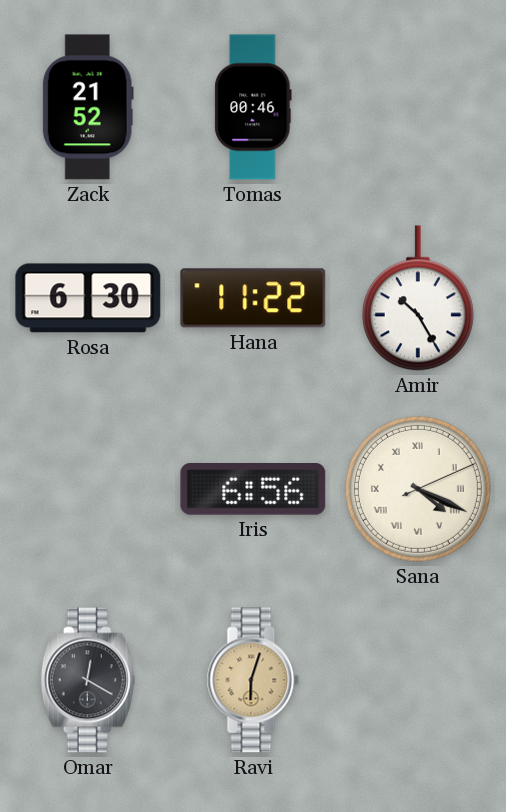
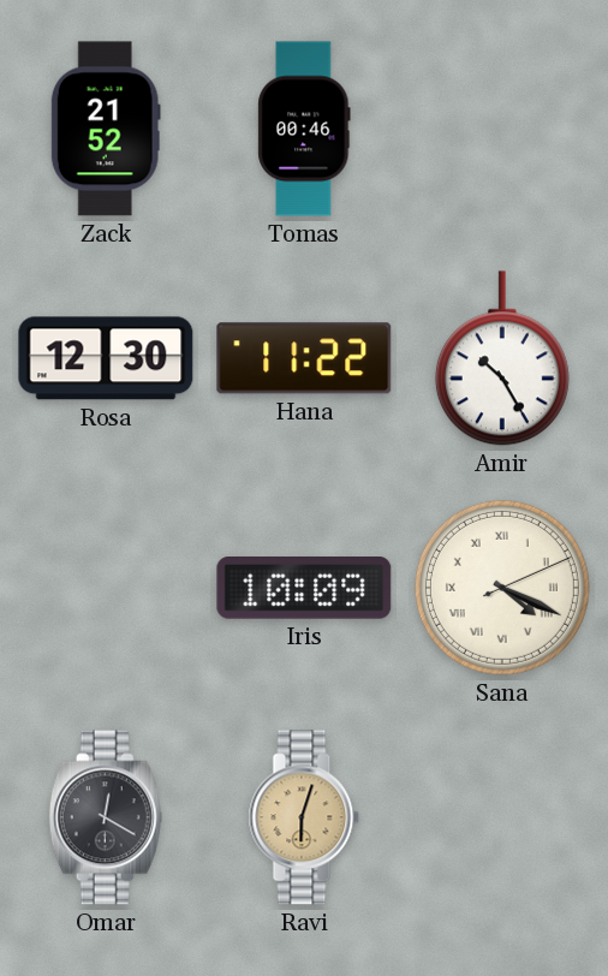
Rosa: 6:30 -> 12:30
Iris: 6:56 -> 10:09
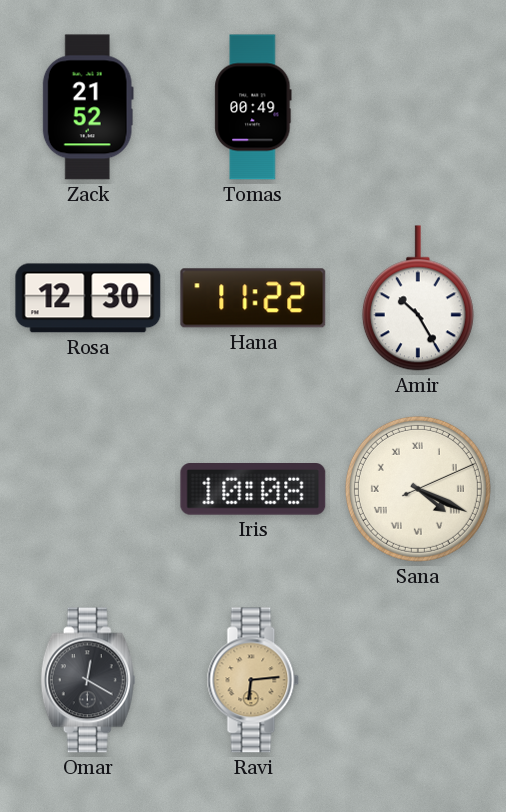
Tomas: 00:46 -> 00:49
Iris: 10:09 -> 10:08
Ravi: 6:03 -> 6:14
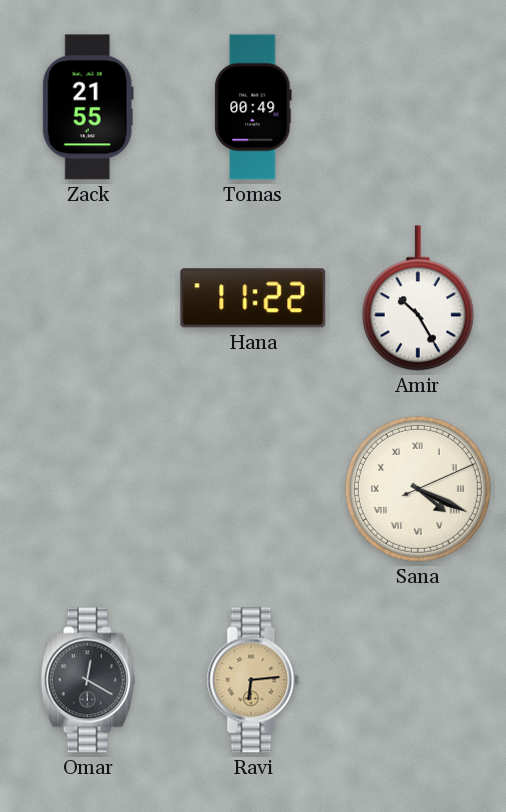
Zack: 21:52 -> 21:55
Rosa: 12:30 -> none
Iris: 10:08 -> none
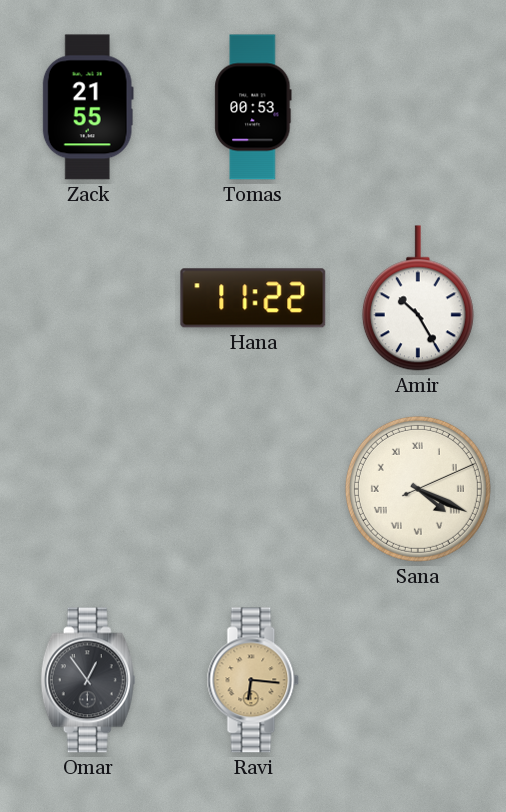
Tomas: 00:49 -> 00:53
Omar: 12:20 -> 12:54
Ravi: 6:14 -> 6:16
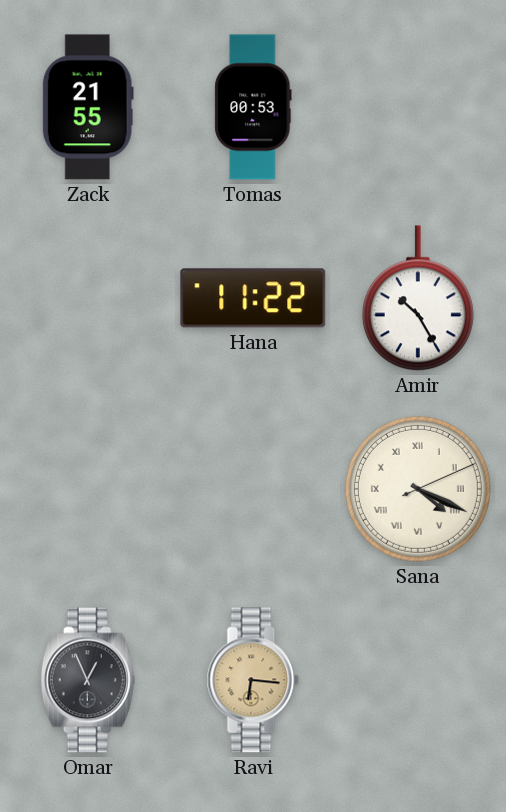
Omar: 12:54 -> 12:56
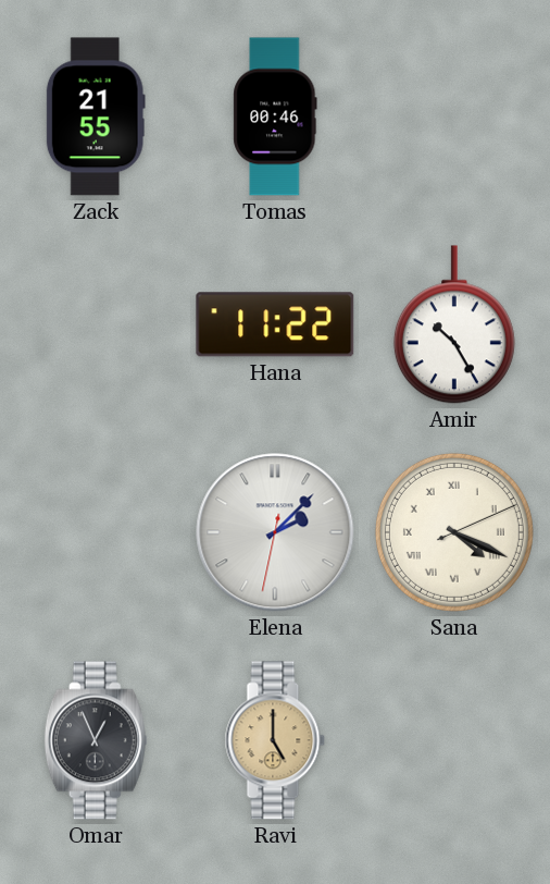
Tomas: 00:53 -> 00:46
Elena: none -> 2:07
Ravi: 6:16 -> 5:00
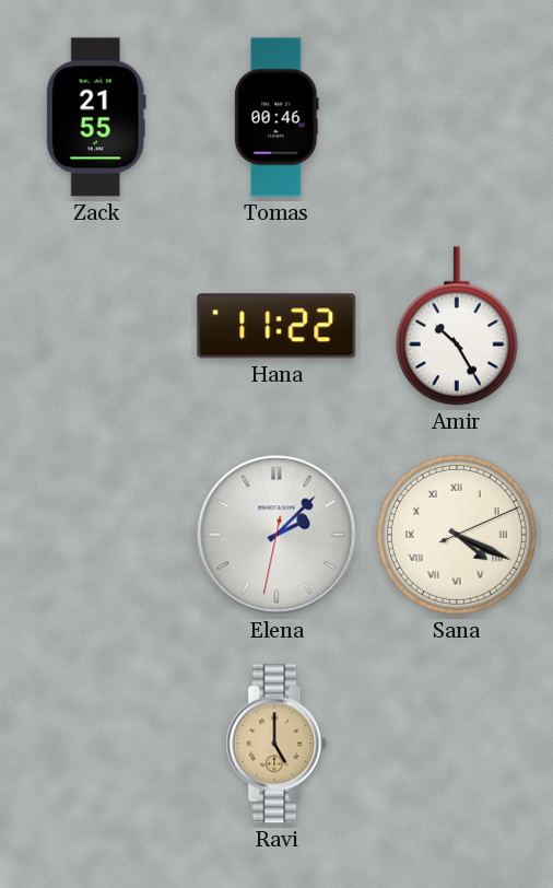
Omar: 12:56 -> none
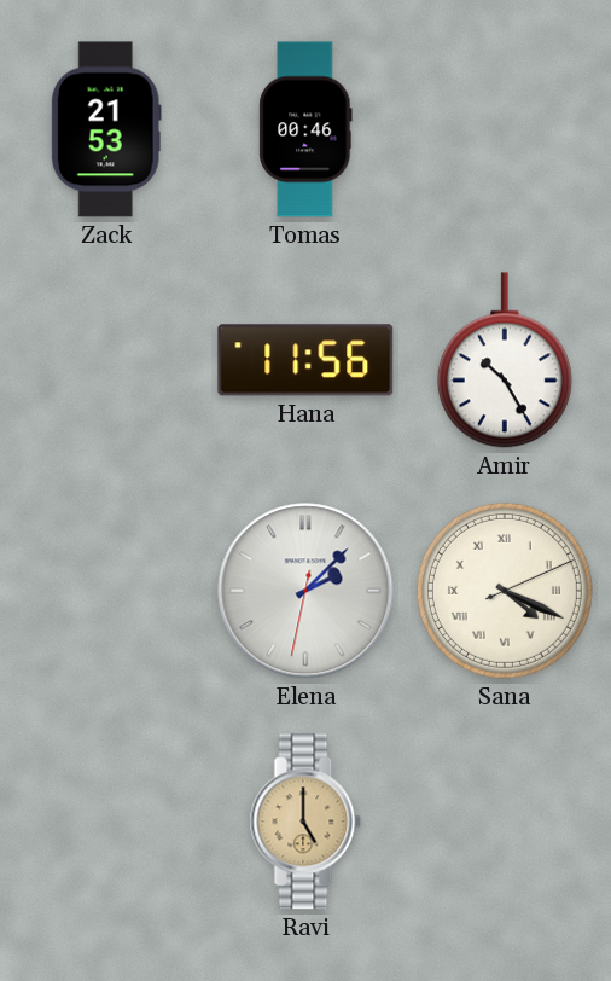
Zack: 21:55 -> 21:53
Hana: 11:22 -> 11:56
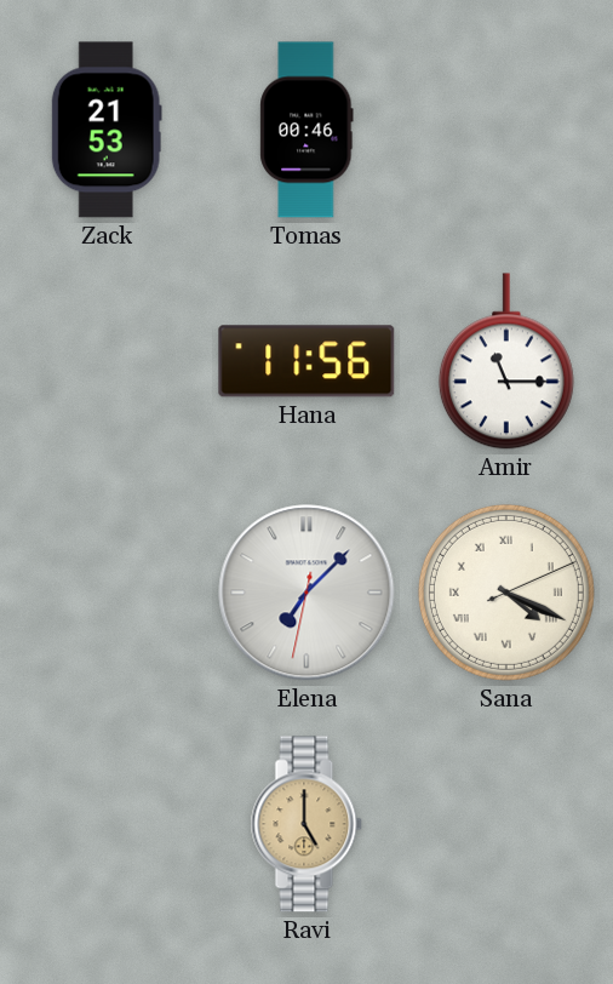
Amir: 10:25 -> 11:15
Elena: 2:07 -> 7:07
